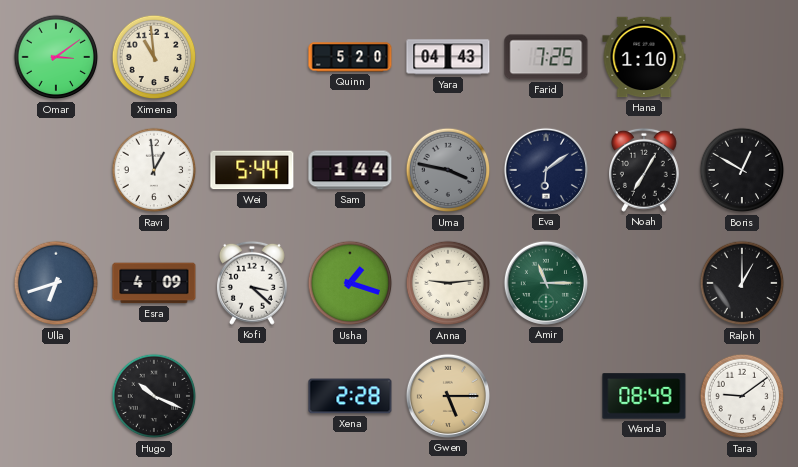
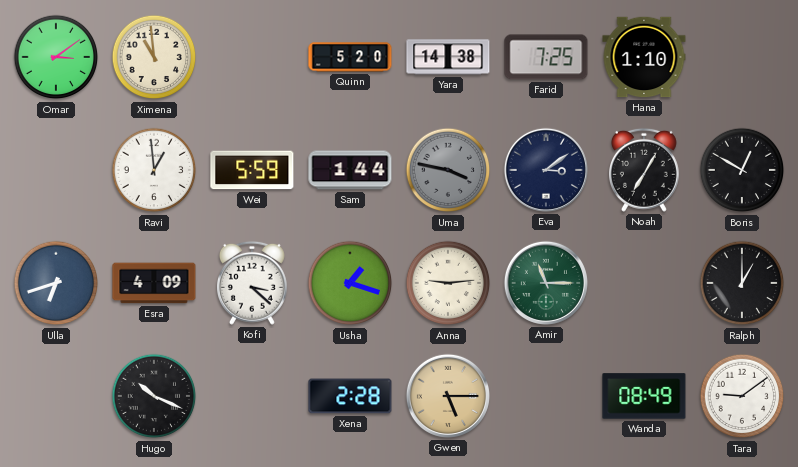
Yara: 04:43 -> 14:38
Wei: 5:44 -> 5:59
Eva: 6:09 -> 3:09
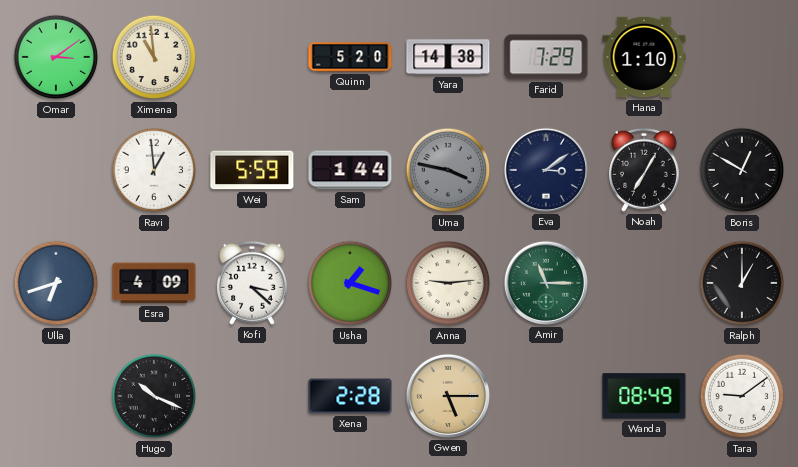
Farid: 7:25 -> 7:29
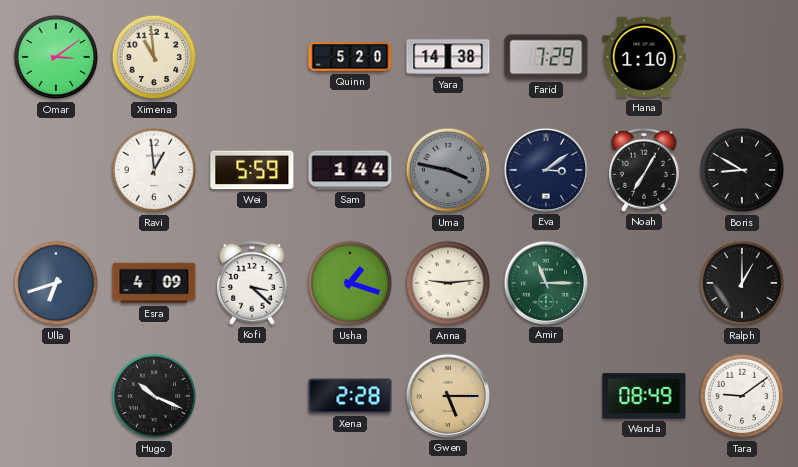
Boris: 12:50 -> 8:50
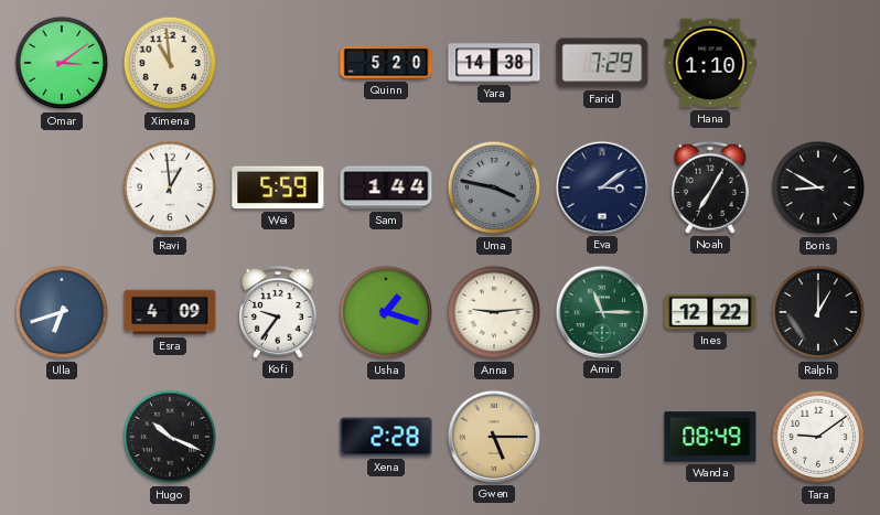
Kofi: 3:22 -> 9:36
Ines: none -> 12:22
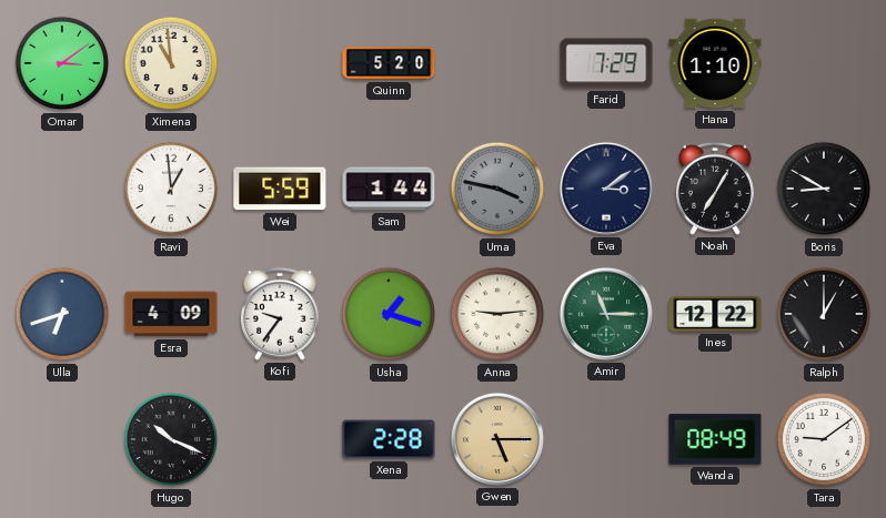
Yara: 14:38 -> none
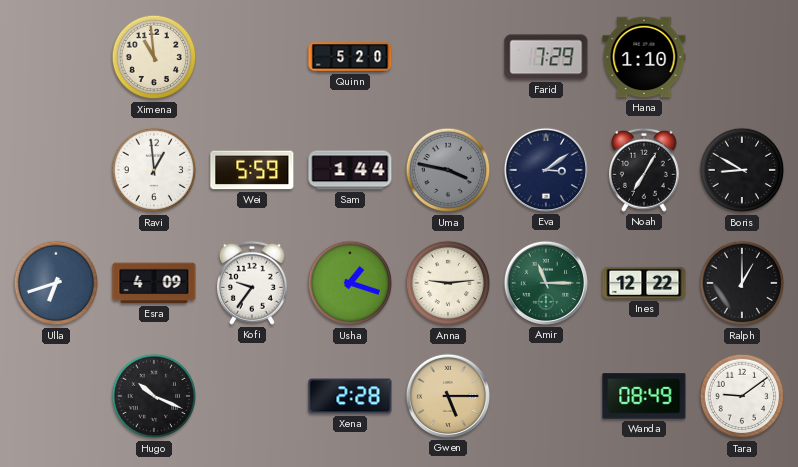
Omar: 3:09 -> none
